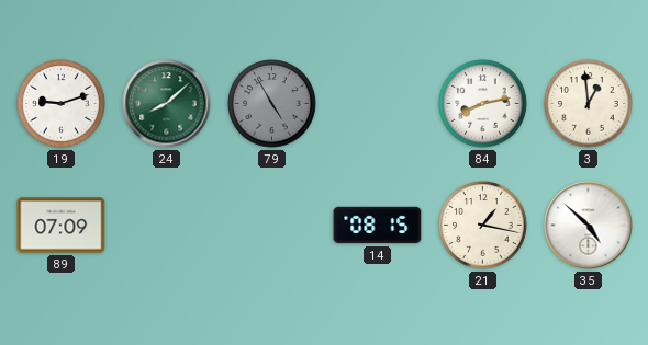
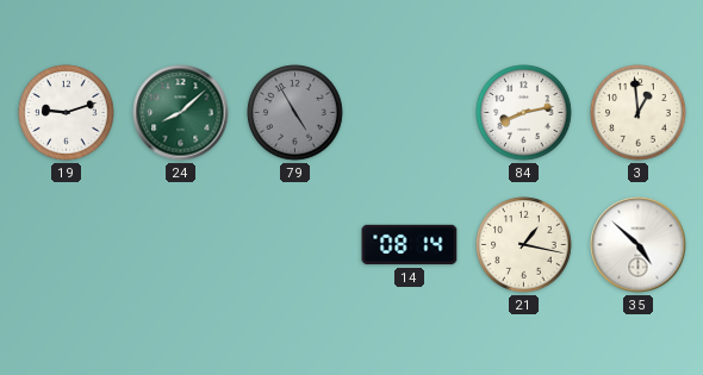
89: 07:09 -> none
14: 08:15 -> 08:14
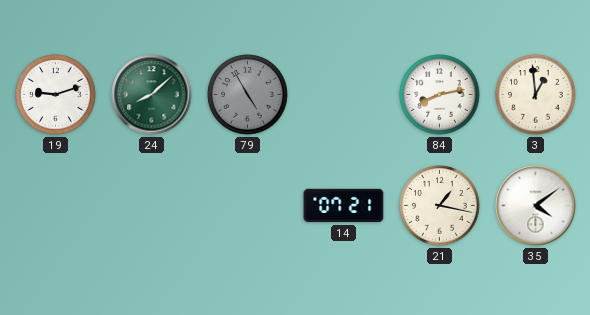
14: 08:14 -> 07:21
35: 4:52 -> 4:09
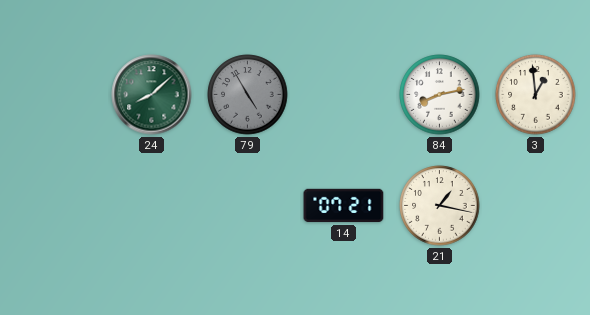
19: 9:12 -> none
35: 4:09 -> none
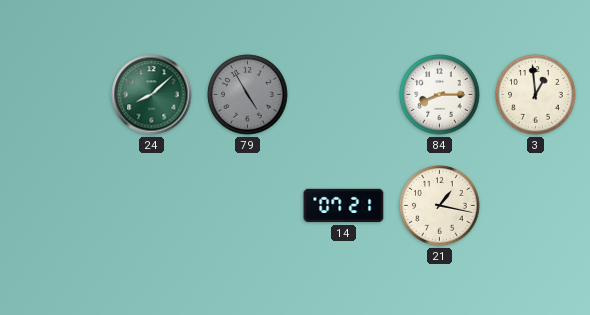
84: 8:13 -> 8:15
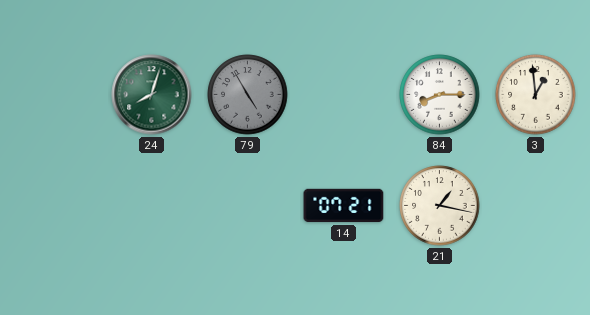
24: 8:08 -> 8:03
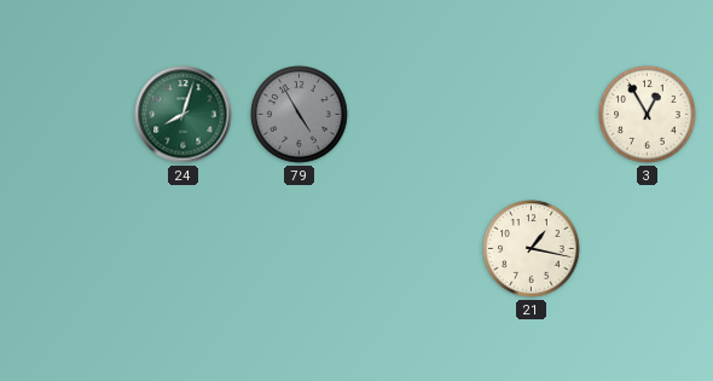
84: 8:15 -> none
3: 12:59 -> 12:55
14: 07:21 -> none
